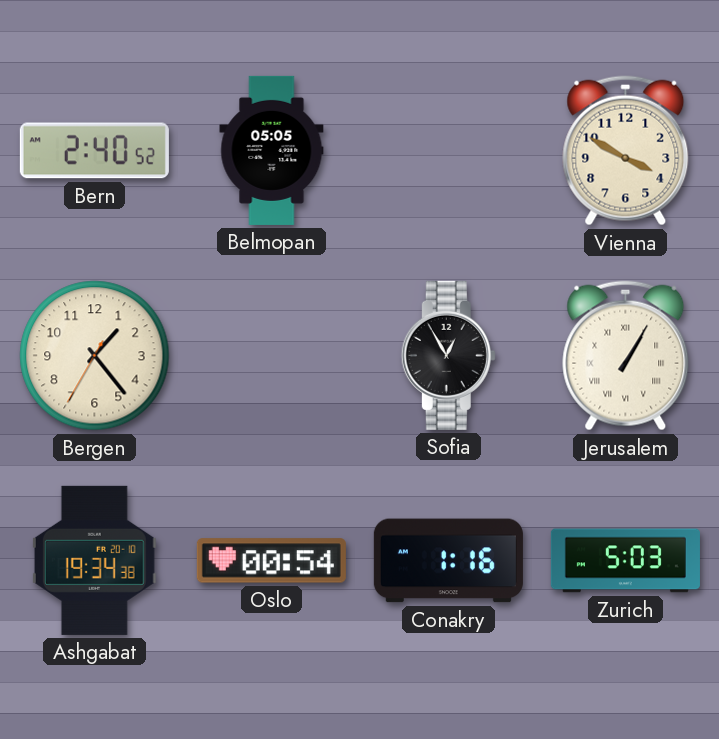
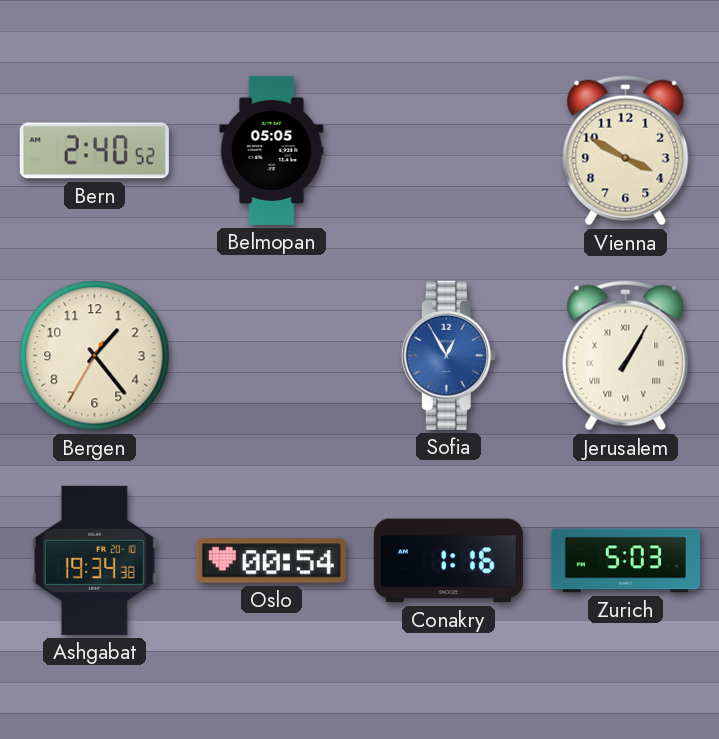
Sofia dial: black -> blue
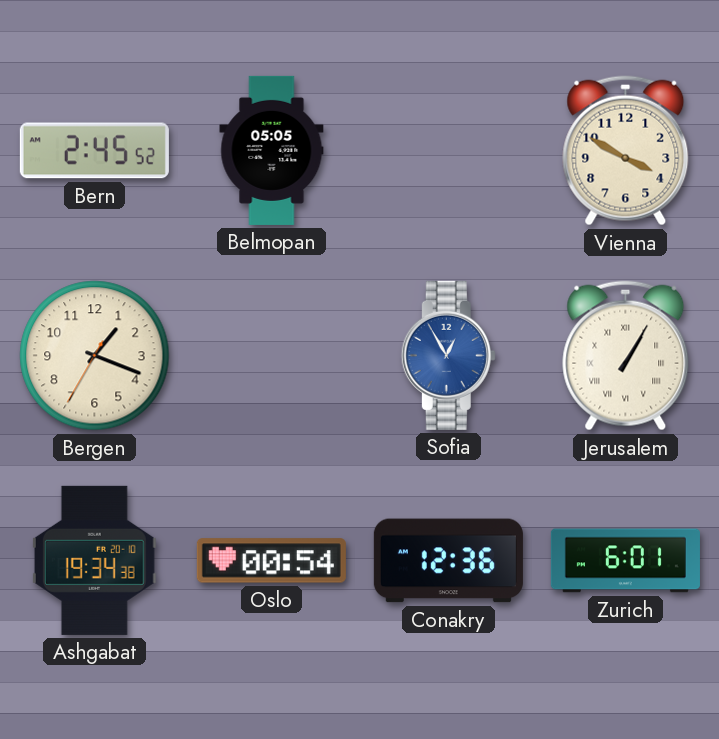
Bern: 2:40 -> 2:45
Bergen: 1:23 -> 1:18
Conakry: 1:16 -> 12:36
Zurich: 5:03 -> 6:01
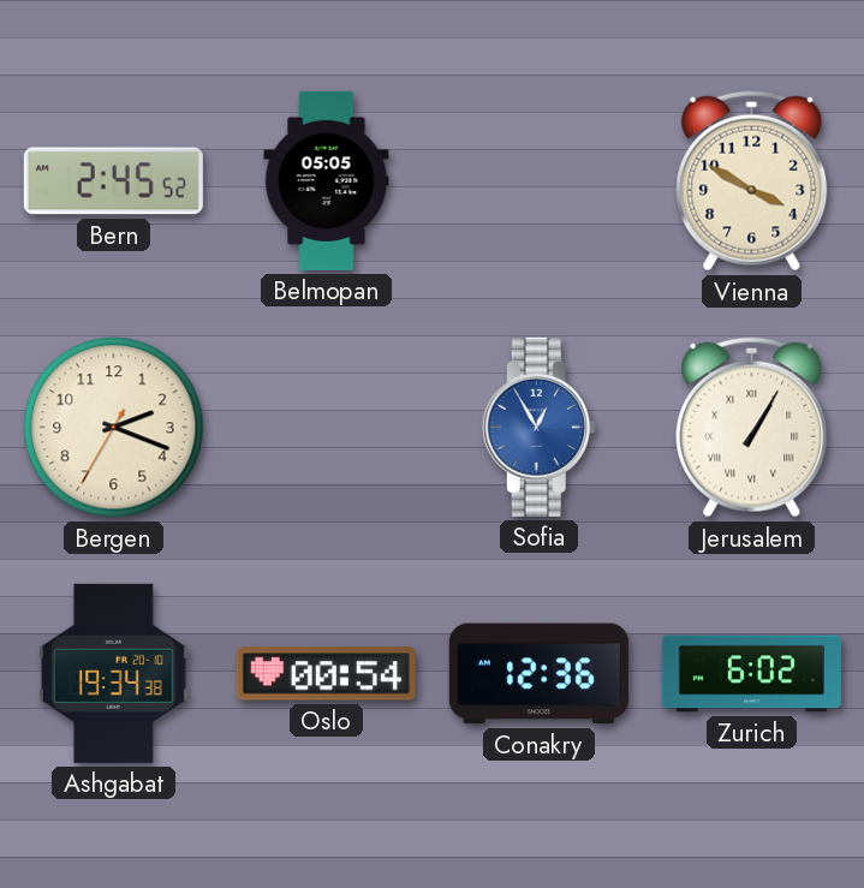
Bergen: 1:18 -> 2:18
Zurich: 6:01 -> 6:02
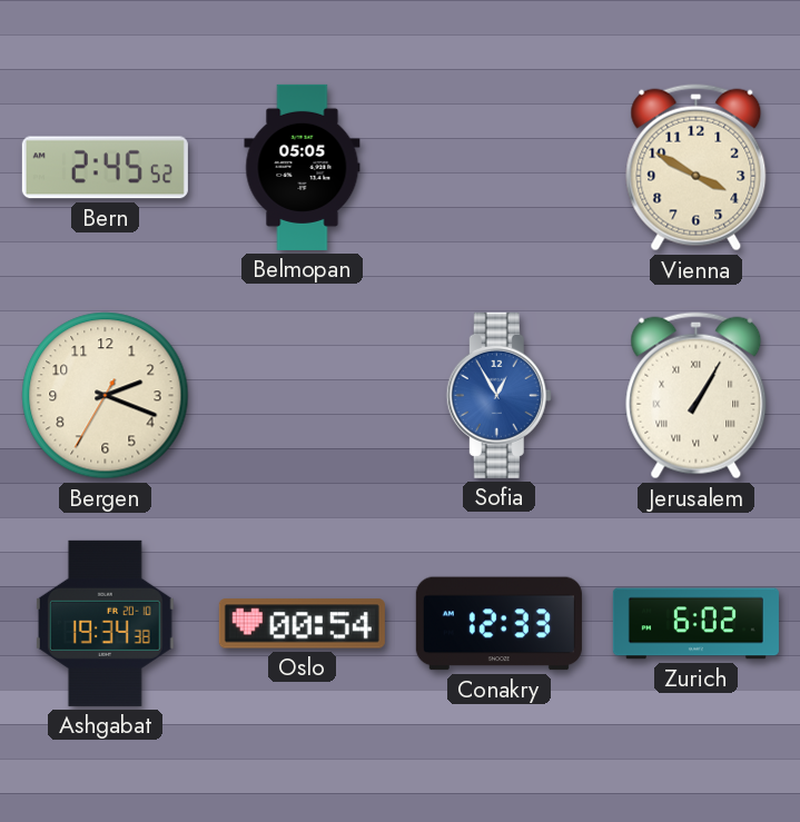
Conakry: 12:36 -> 12:33
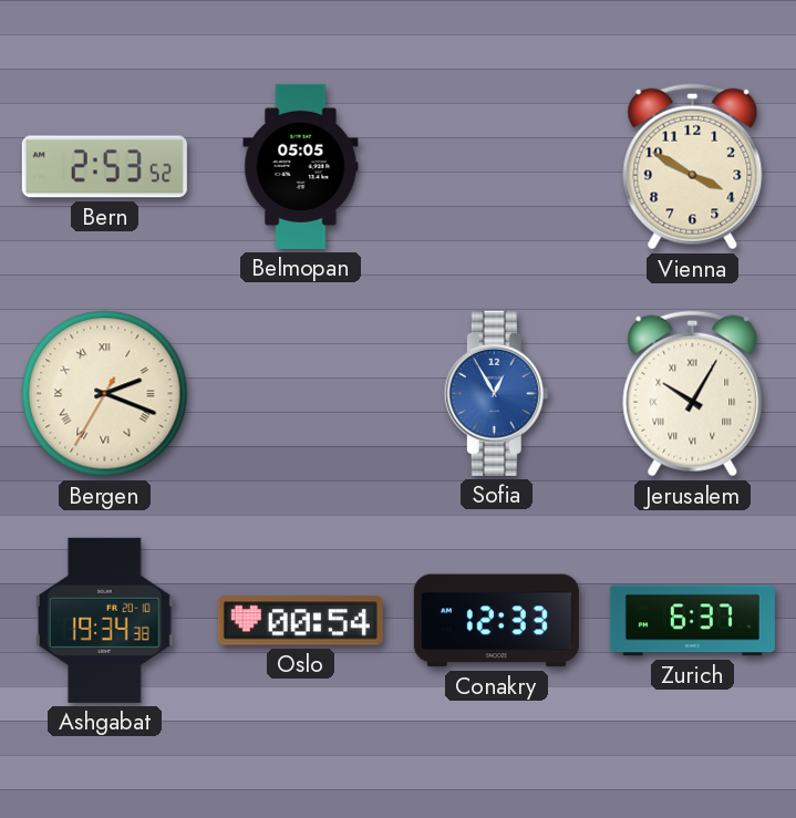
Bern: 2:45 -> 2:53
Bergen numerals: Arabic -> Roman
Jerusalem: 1:05 -> 10:05
Zurich: 6:02 -> 6:37
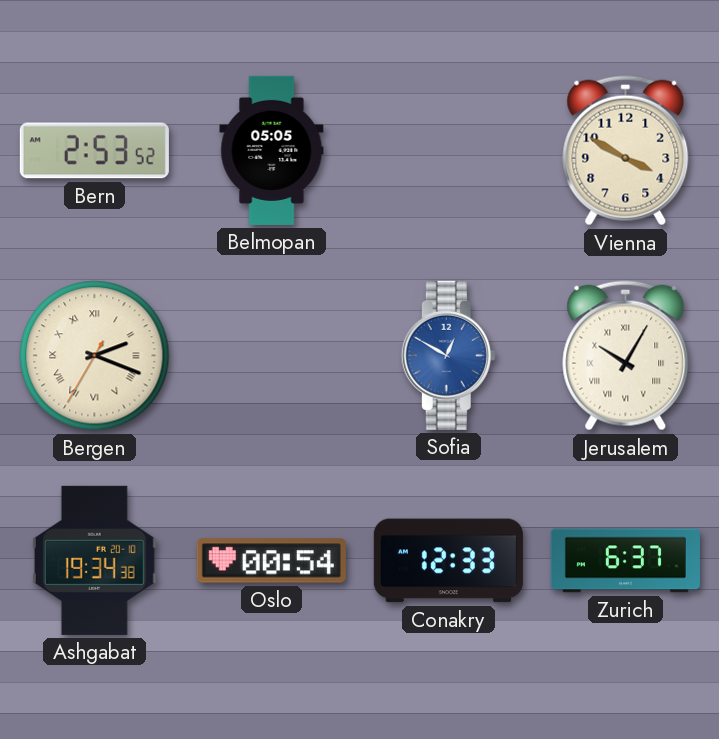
Sofia: 12:55 -> 12:50
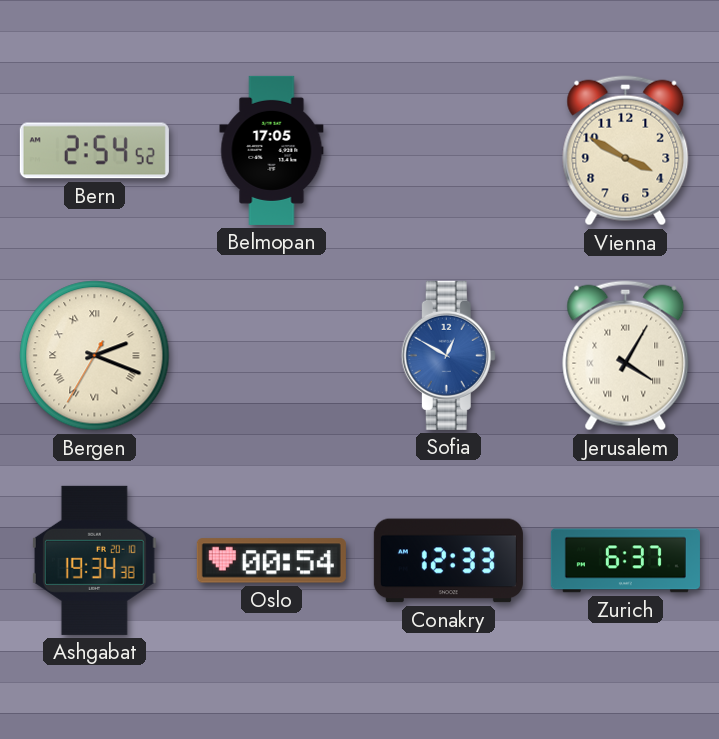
Bern: 2:53 -> 2:54
Belmopan: 05:05 -> 17:05
Jerusalem: 10:05 -> 4:05
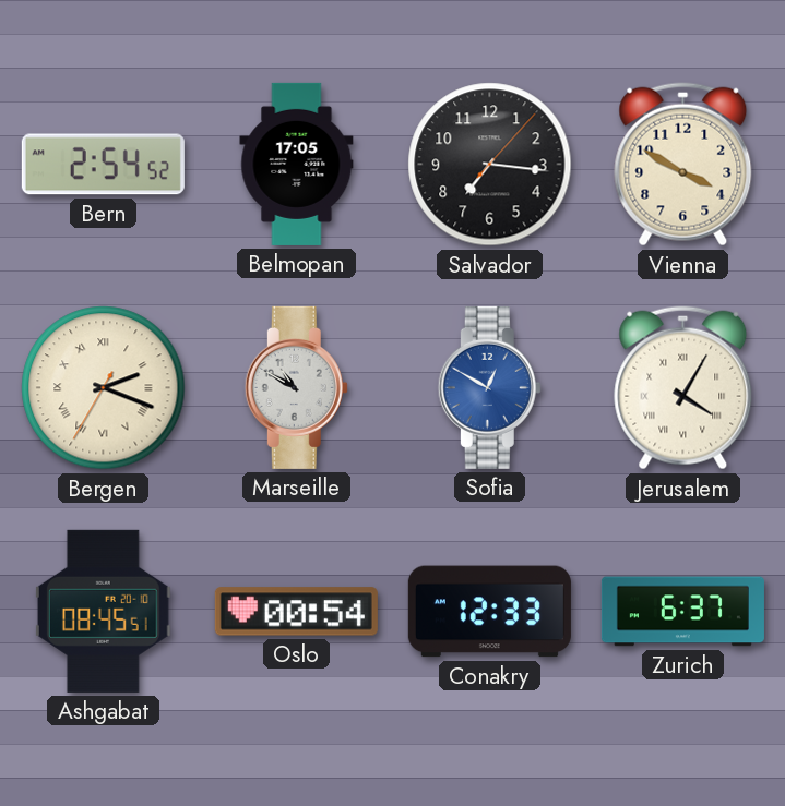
Salvador: none -> 7:16
Marseille: none -> 10:50
Ashgabat: 19:34 -> 08:45
